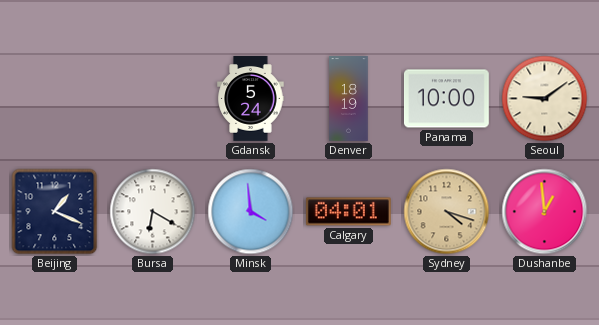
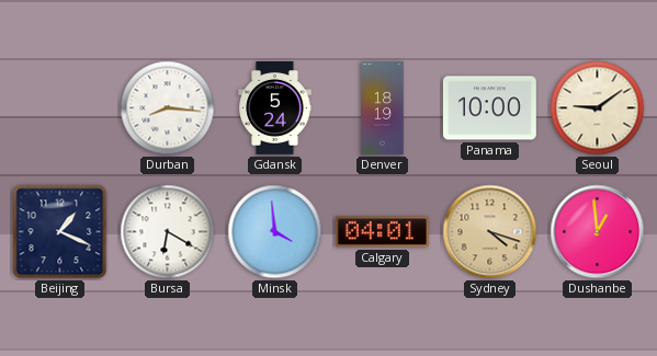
Durban: none -> 8:16
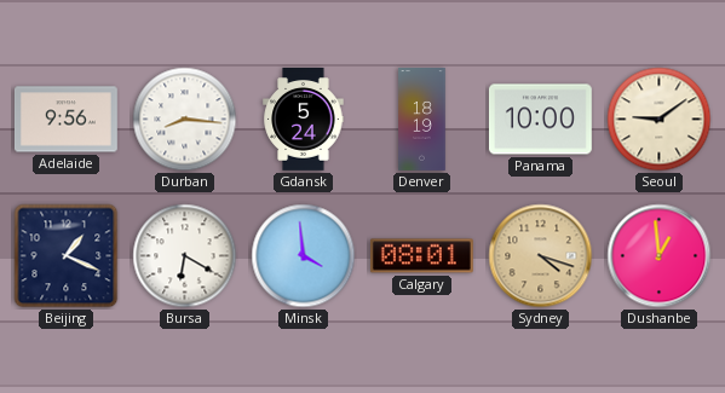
Adelaide: none -> 9:56
Calgary: 04:01 -> 08:01
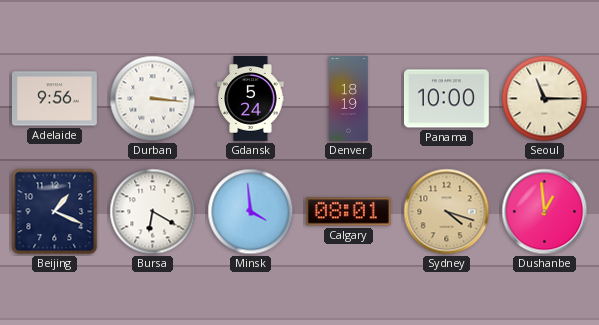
Durban: 8:16 -> 3:16
Seoul: 9:09 -> 11:15
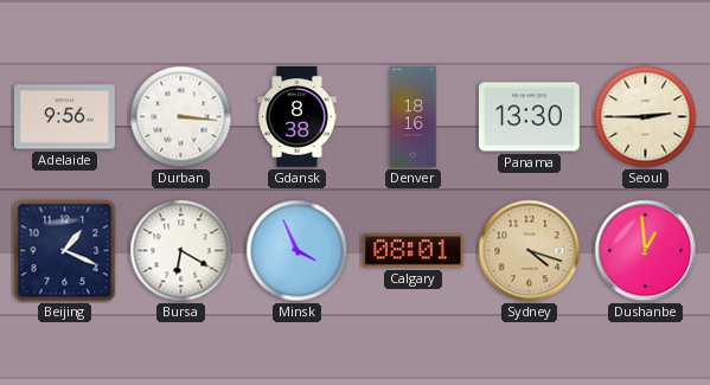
Gdansk: 5:24 -> 8:38
Denver: 18:19 -> 18:16
Panama: 10:00 -> 13:30
Seoul: 11:15 -> 2:45
Minsk: 3:59 -> 3:56
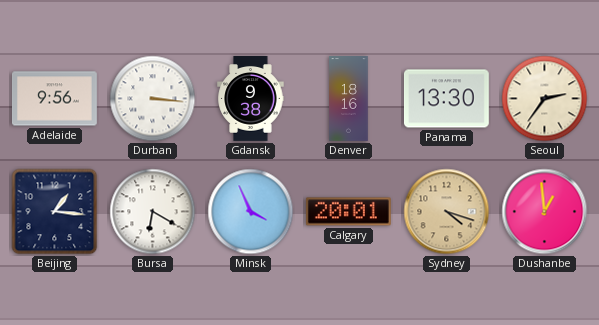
Gdansk: 8:38 -> 9:38
Seoul: 2:45 -> 2:36
Beijing: 1:19 -> 1:16
Calgary: 08:01 -> 20:01
